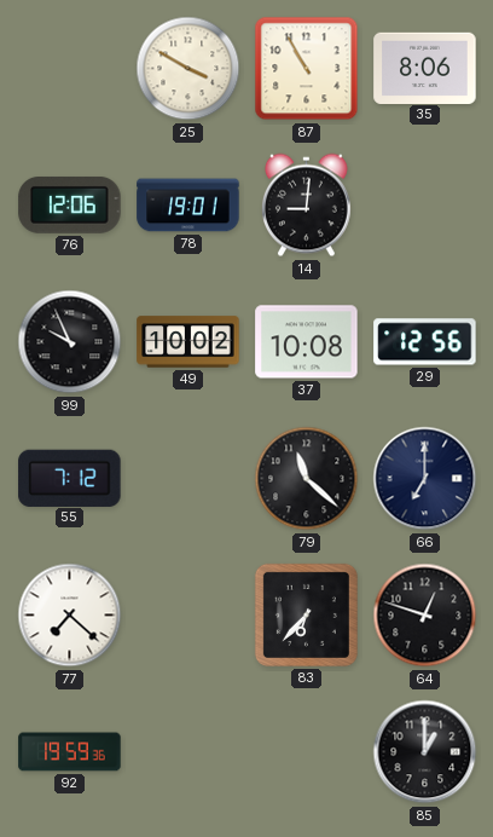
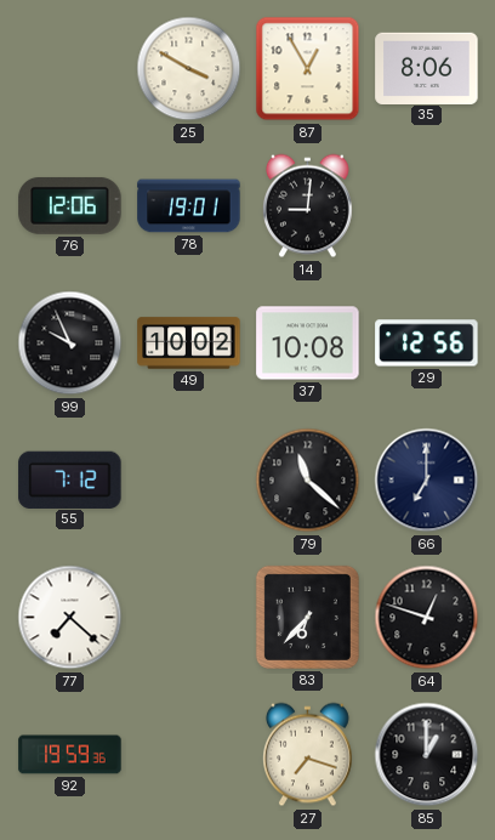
87: 10:55 -> 12:55
27: none -> 7:18
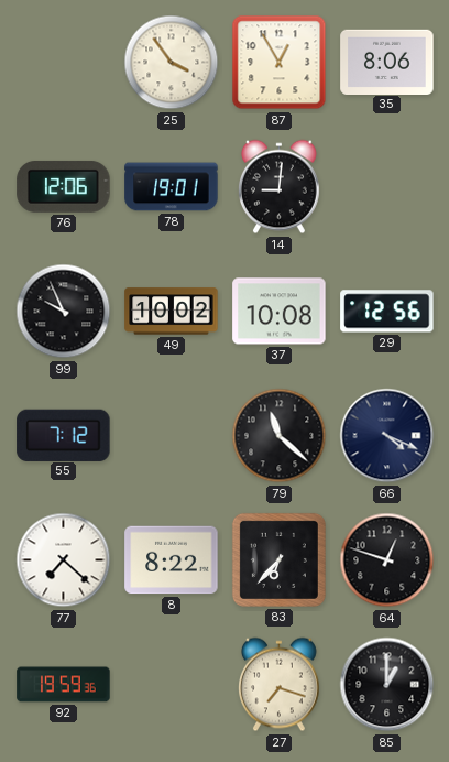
25: 3:50 -> 3:54
66: 7:00 -> 4:19
8: none -> 8:22
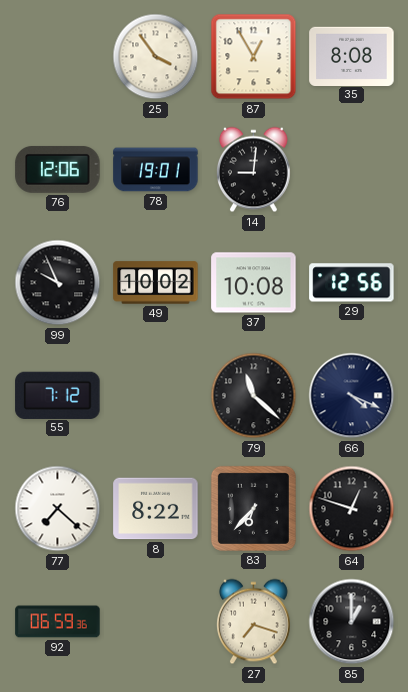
35: 8:06 -> 8:08
92: 19:59 -> 06:59
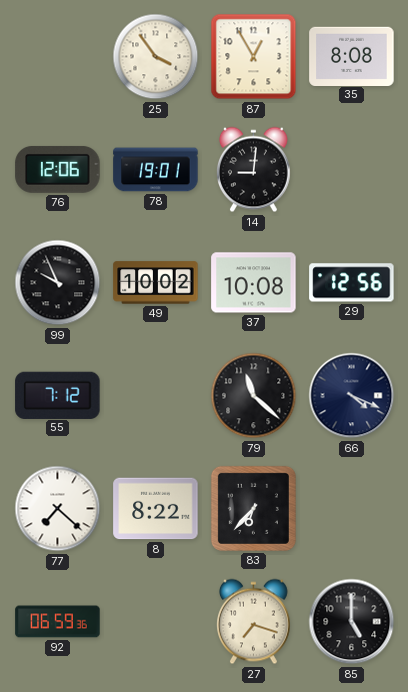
64: 12:48 -> none
85: 1:00 -> 5:00
